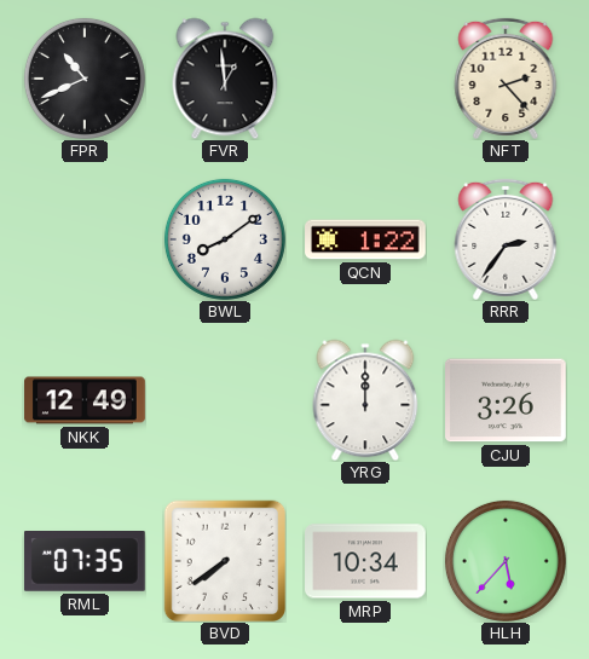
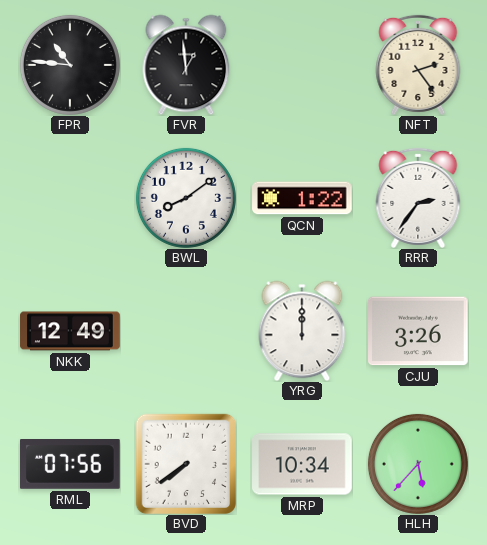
FPR: 10:41 -> 10:46
NFT: 2:23 -> 2:24
RML: 07:35 -> 07:56
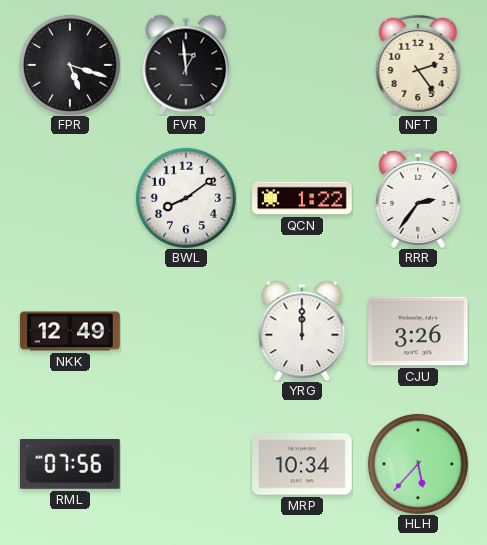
FPR: 10:46 -> 5:18
BVD: 7:39 -> none
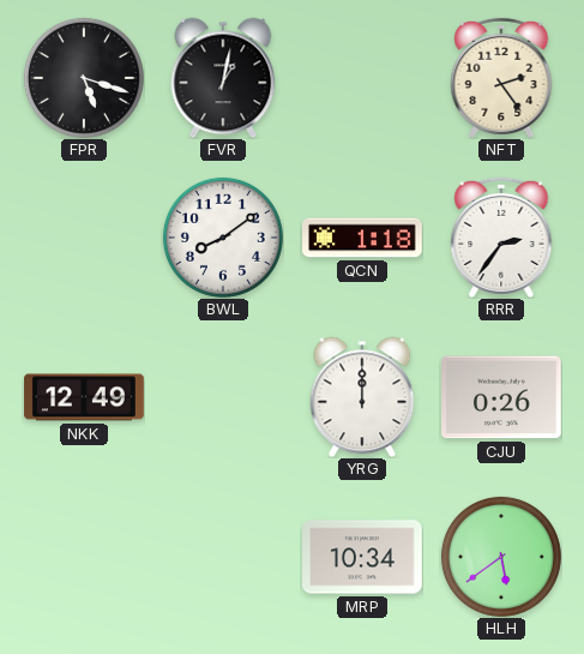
FVR: 12:59 -> 1:02
QCN: 1:22 -> 1:18
CJU: 3:26 -> 0:26
RML: 07:56 -> none
HLH: 5:37 -> 5:39
